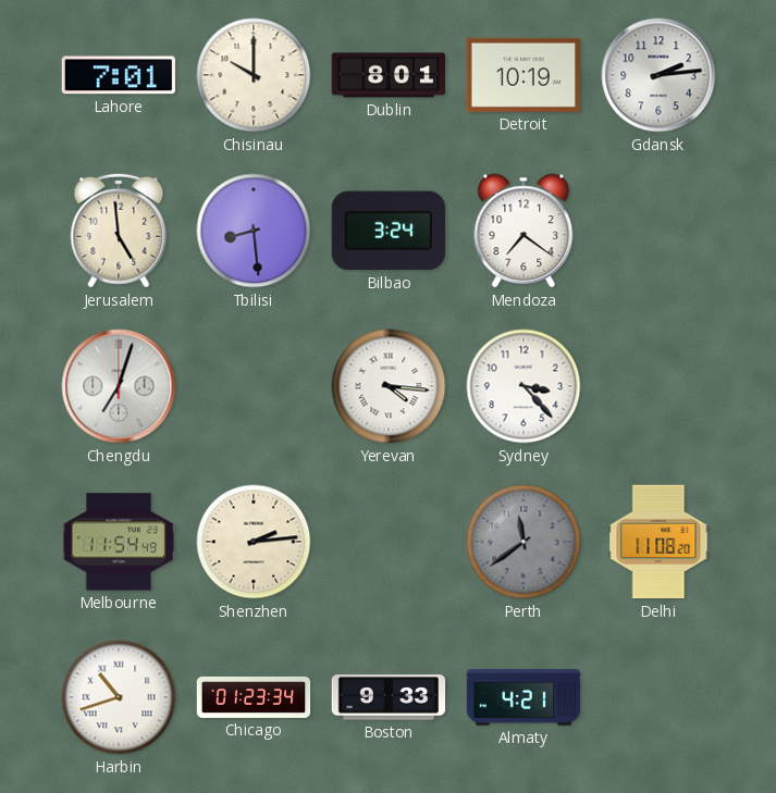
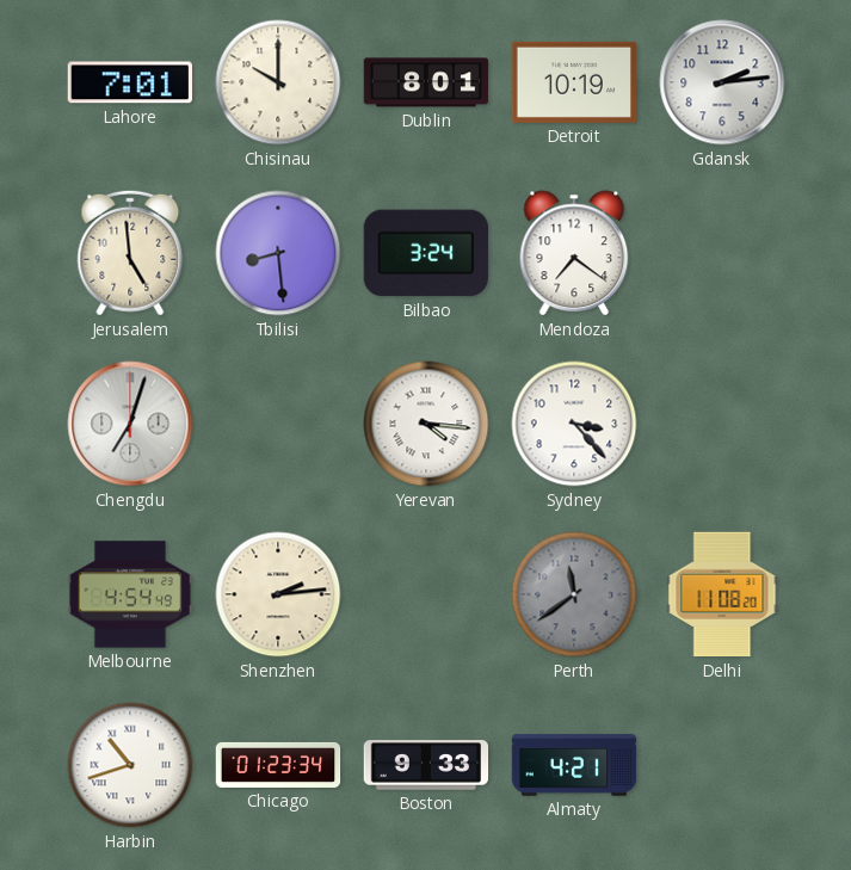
Melbourne: 11:54 -> 4:54
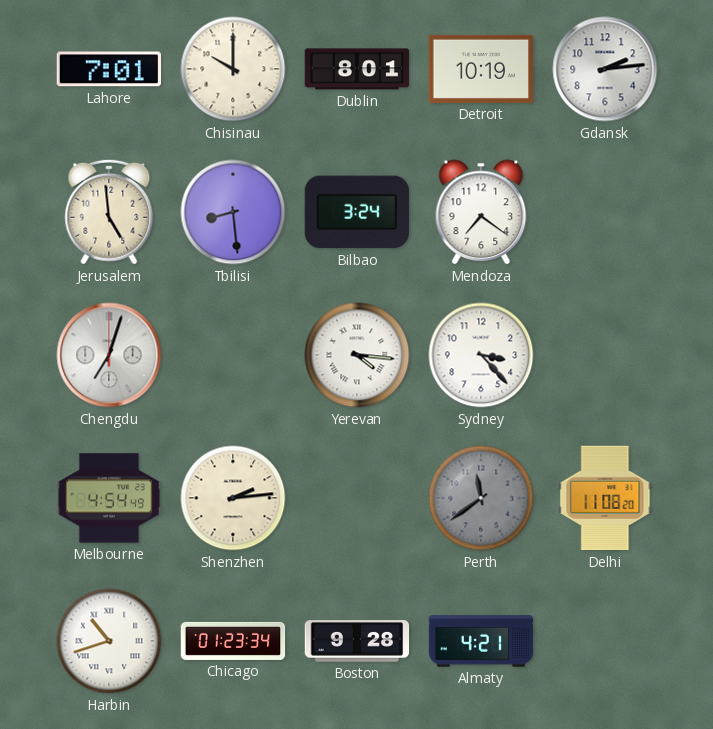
Boston: 9:33 -> 9:28
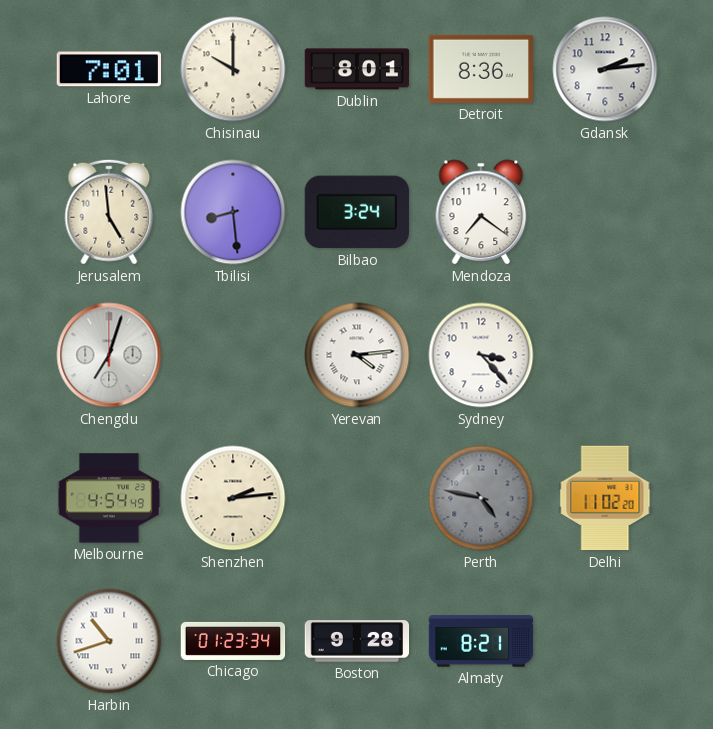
Detroit: 10:19 -> 8:36
Yerevan: 4:16 -> 4:14
Perth: 11:39 -> 4:47
Delhi: 11:08 -> 11:02
Almaty: 4:21 -> 8:21
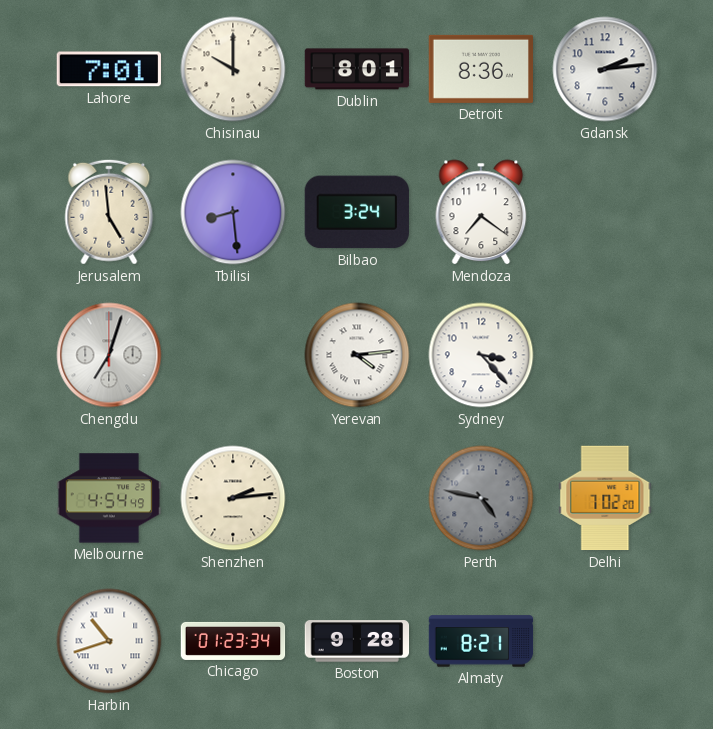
Delhi: 11:02 -> 7:02
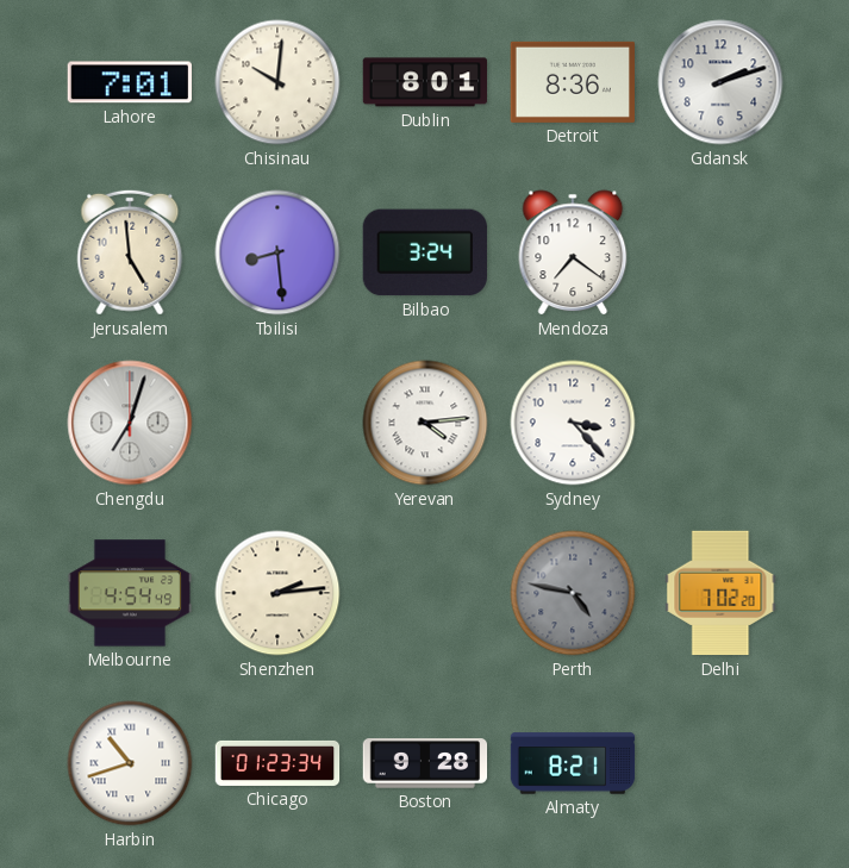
Chisinau: 10:00 -> 10:01
Gdansk: 2:14 -> 2:12
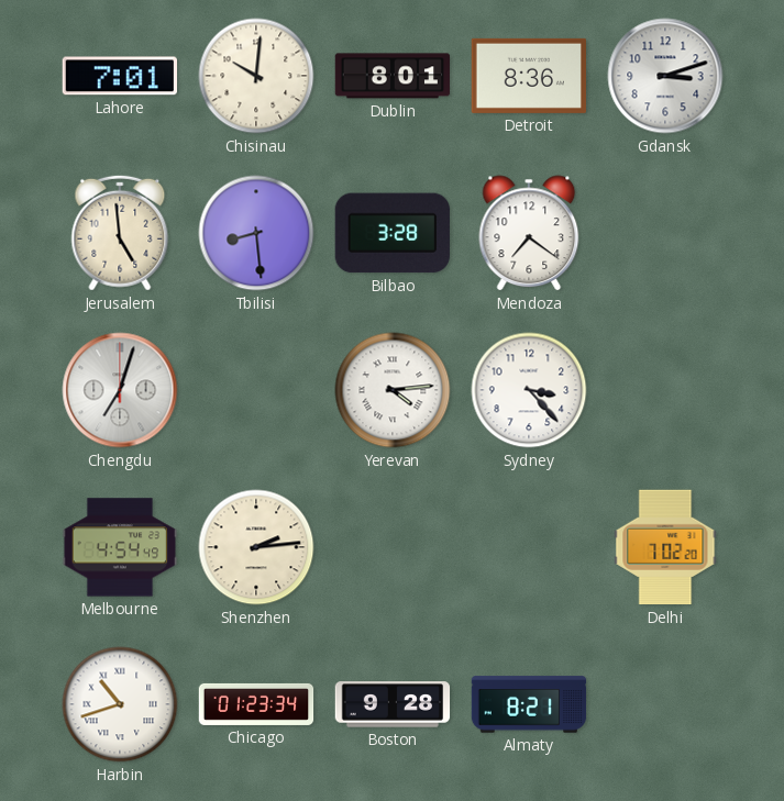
Gdansk: 2:12 -> 3:12
Bilbao: 3:24 -> 3:28
Perth: 4:47 -> none
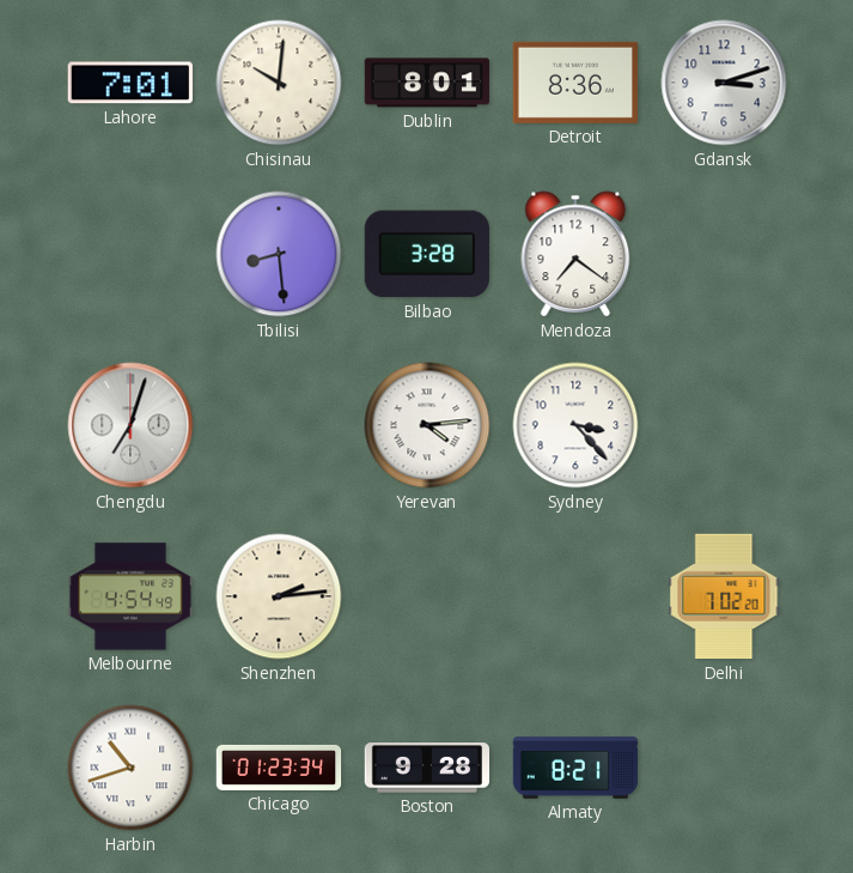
Jerusalem: 4:59 -> none
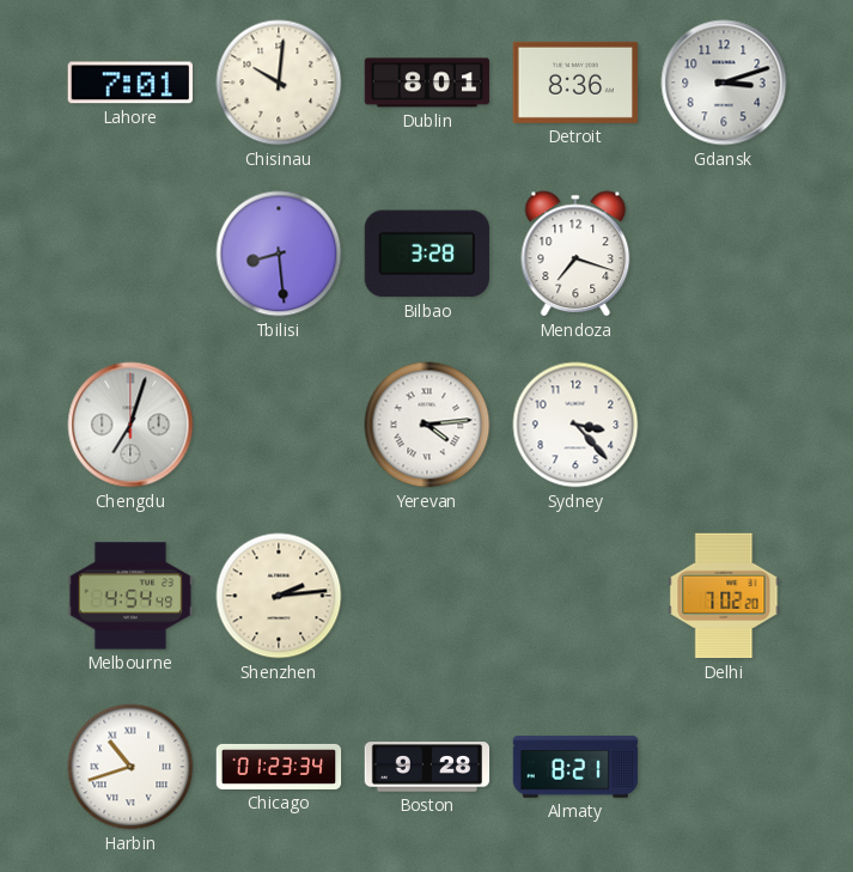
Mendoza: 7:21 -> 7:18
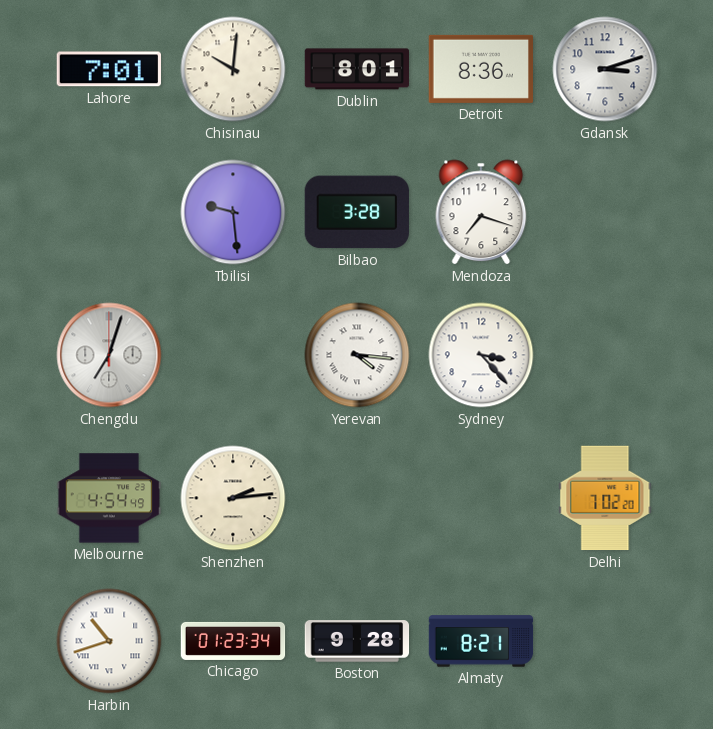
Tbilisi: 8:29 -> 9:29
Yerevan: 4:14 -> 4:16
